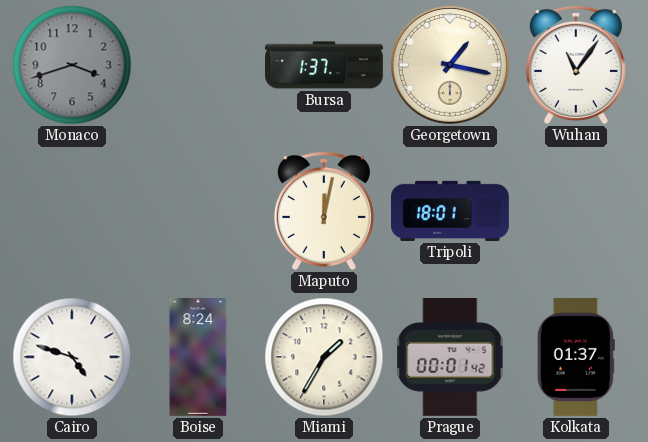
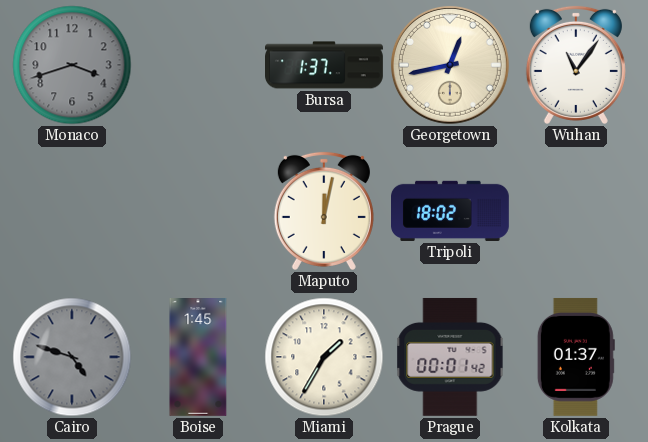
Georgetown: 1:17 -> 12:43
Tripoli: 18:01 -> 18:02
Cairo dial: white -> grey
Boise: 8:24 -> 1:45
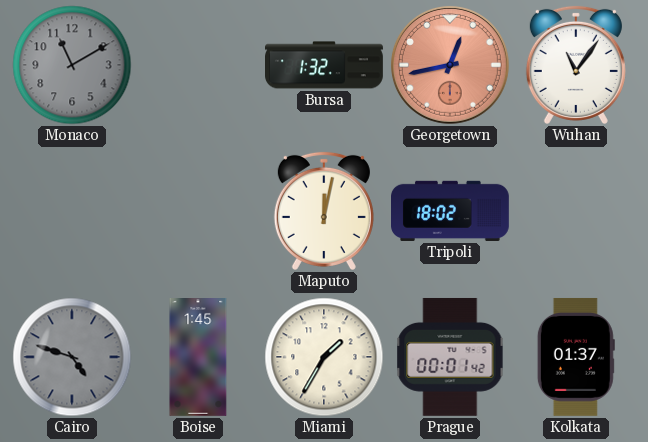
Monaco: 3:42 -> 11:10
Bursa: 1:37 -> 1:32
Georgetown dial: cream -> salmon
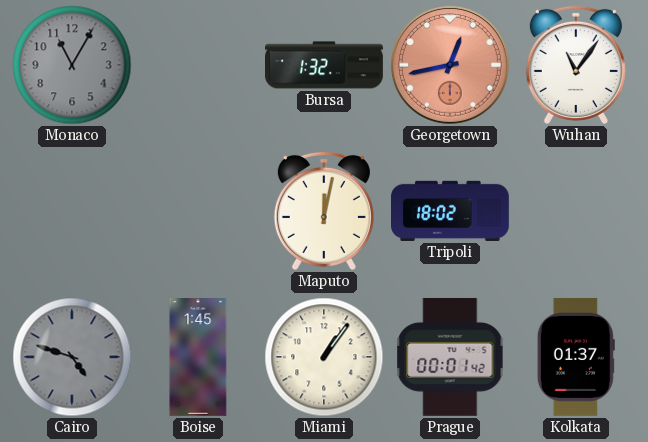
Monaco: 11:10 -> 11:05
Miami: 1:35 -> 1:06
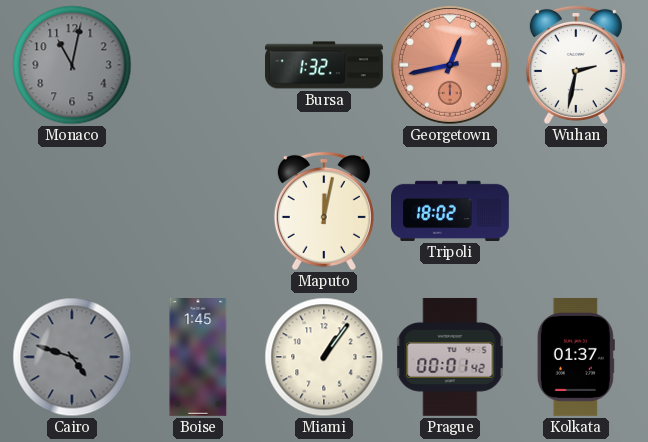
Monaco: 11:05 -> 11:02
Wuhan: 11:06 -> 2:32
